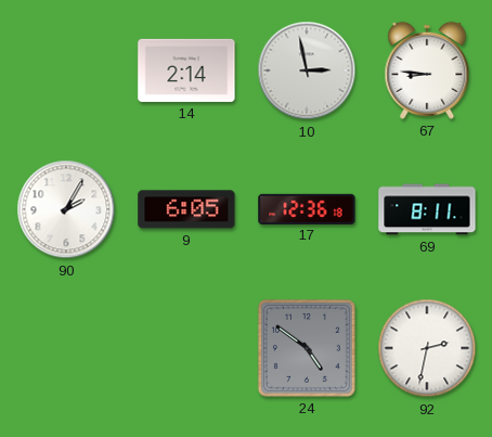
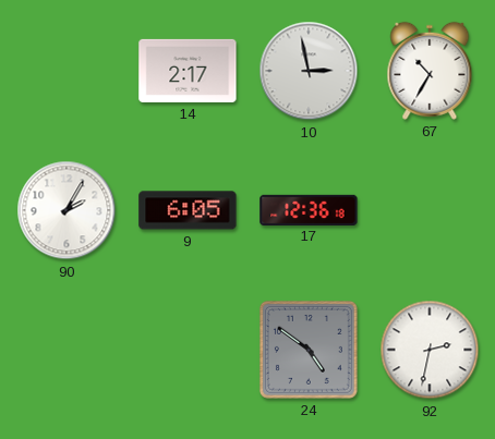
14: 2:14 -> 2:17
67: 8:46 -> 10:35
69: 8:11 -> none
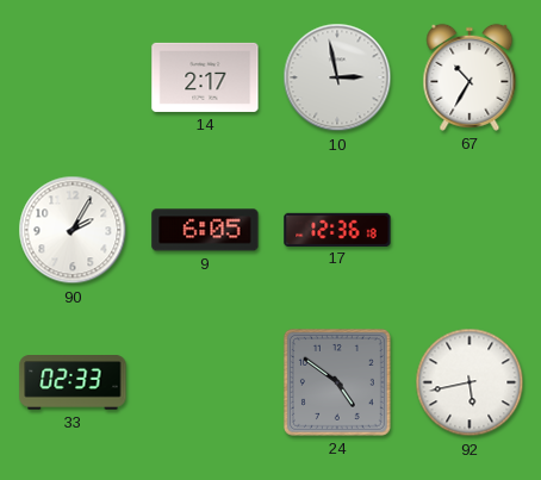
33: none -> 02:33
92: 2:32 -> 5:43
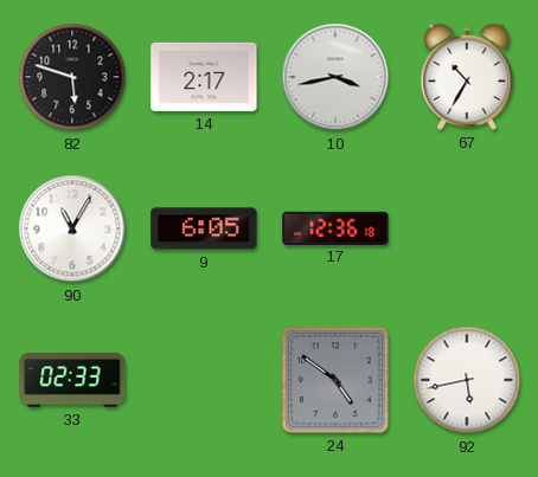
82: none -> 5:48
10: 2:58 -> 3:43
90: 2:05 -> 11:05
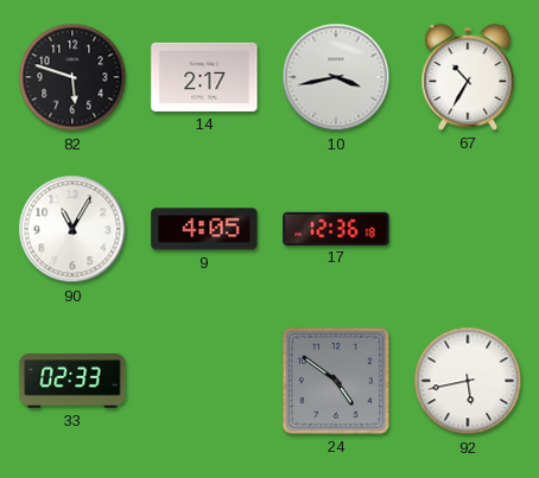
9: 6:05 -> 4:05
